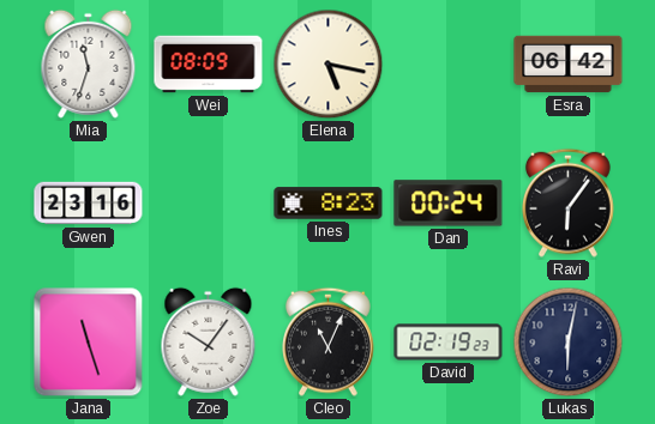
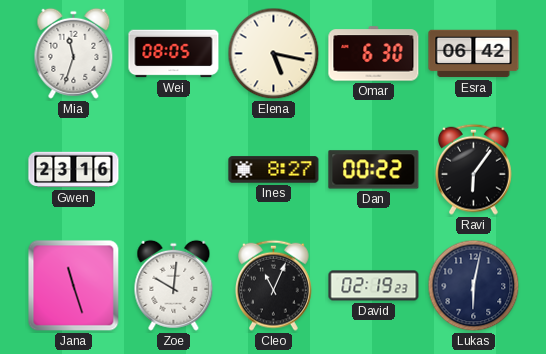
Wei: 08:09 -> 08:05
Omar: none -> 6:30
Ines: 8:23 -> 8:27
Dan: 00:24 -> 00:22
Zoe: 10:06 -> 10:01
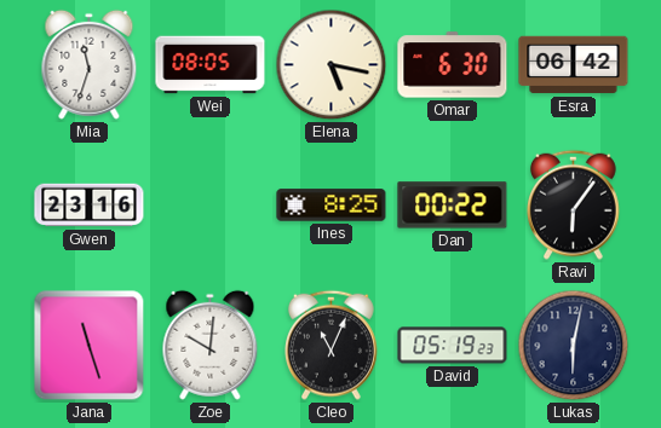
Ines: 8:27 -> 8:25
David: 02:19 -> 05:19
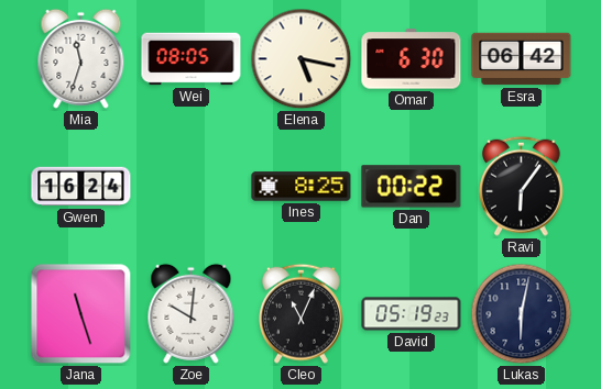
Gwen: 23:16 -> 16:24
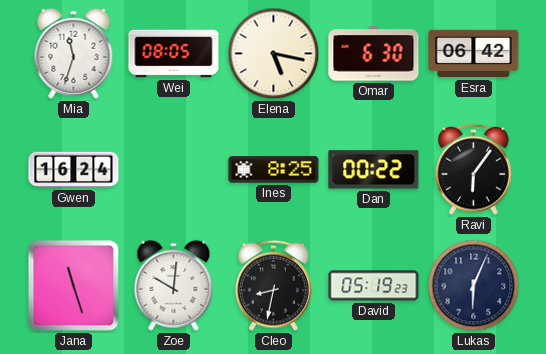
Cleo: 11:04 -> 8:32
Lukas: 6:02 -> 6:04
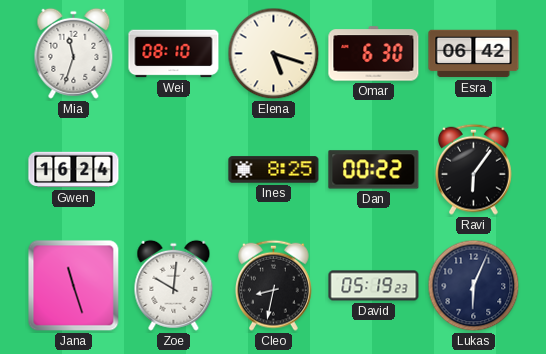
Wei: 08:05 -> 08:10
Elena: 5:17 -> 5:18
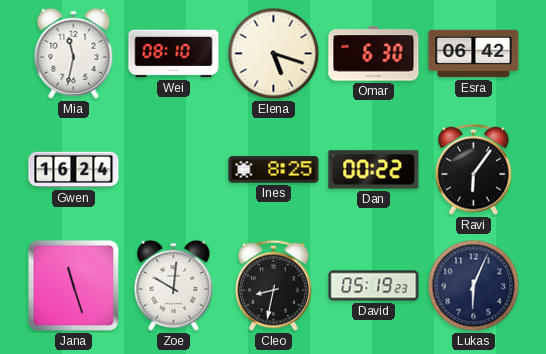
Mia: 11:33 -> 11:32
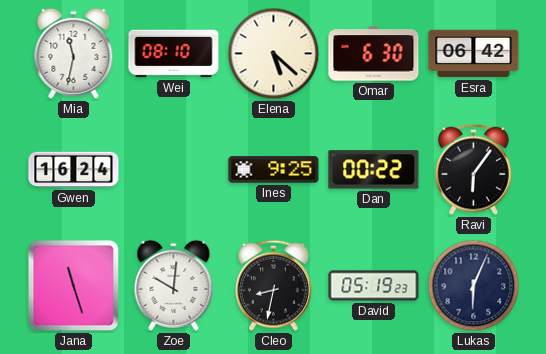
Elena: 5:18 -> 5:22
Ines: 8:25 -> 9:25
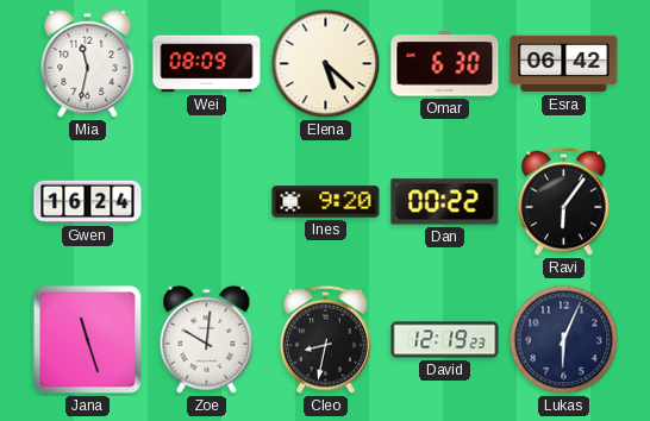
Wei: 08:10 -> 08:09
Ines: 9:25 -> 9:20
David: 05:19 -> 12:19
